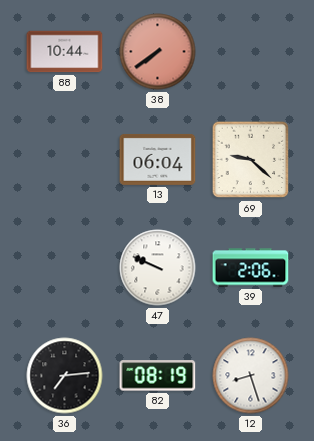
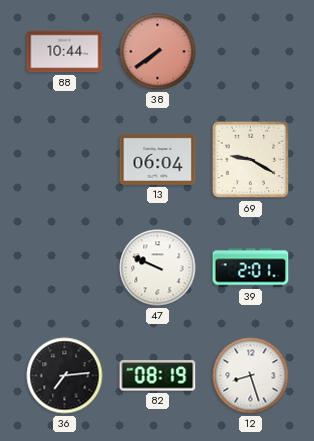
69: 9:22 -> 9:20
39: 2:06 -> 2:01
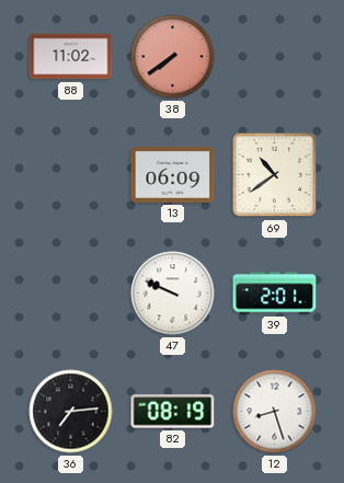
88: 10:44 -> 11:02
13: 06:04 -> 06:09
69: 9:20 -> 10:39
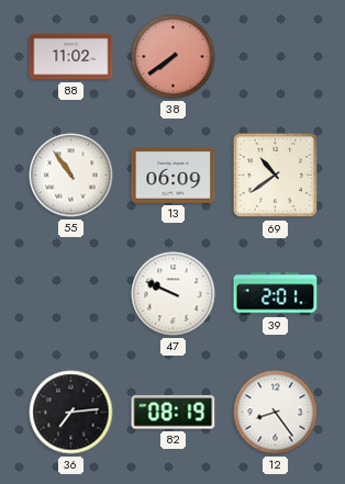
55: none -> 10:54
12: 8:27 -> 8:24
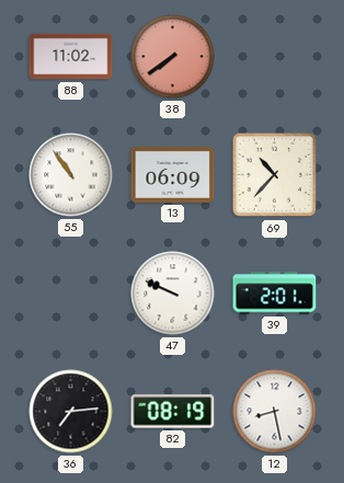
69: 10:39 -> 10:37
12: 8:24 -> 8:28
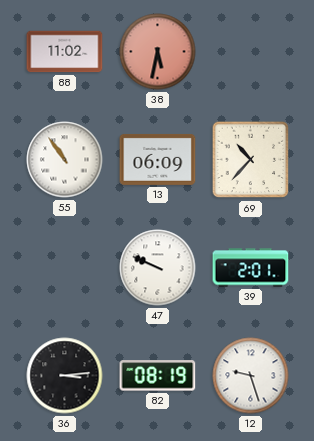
38: 7:39 -> 5:32
36: 7:14 -> 3:14
12: 8:28 -> 9:27
